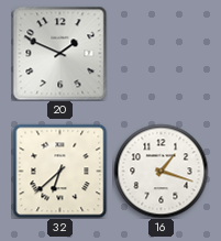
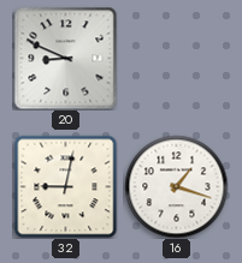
20: 1:49 -> 8:49
32: 6:38 -> 9:02
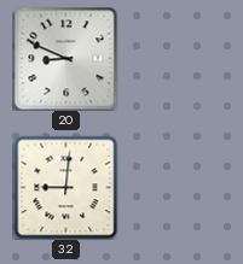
32: 9:02 -> 9:01
16: 1:18 -> none
